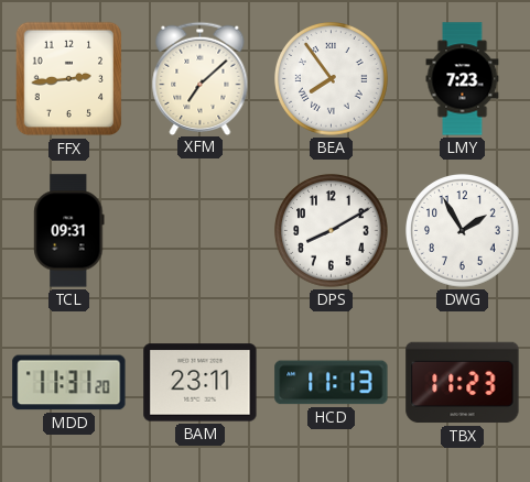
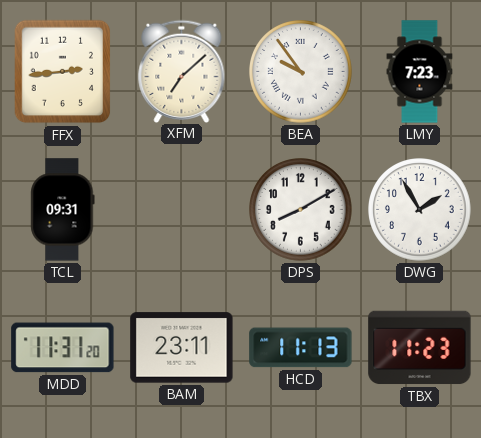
BEA: 7:54 -> 9:54
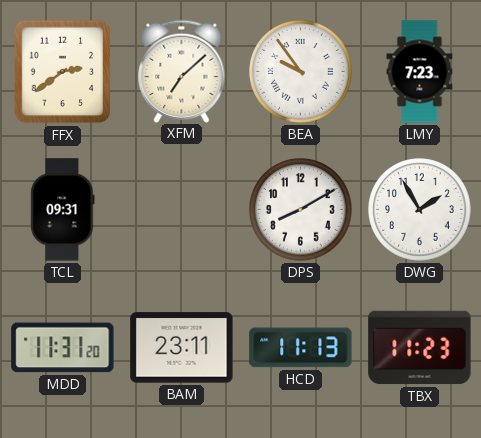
FFX: 2:44 -> 2:39
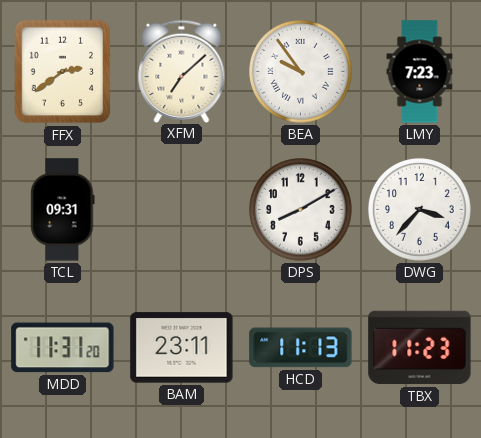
DWG: 1:55 -> 3:37
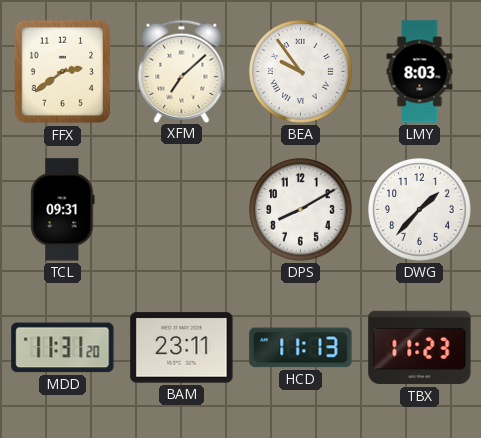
LMY: 7:23 -> 8:03
DWG: 3:37 -> 1:37
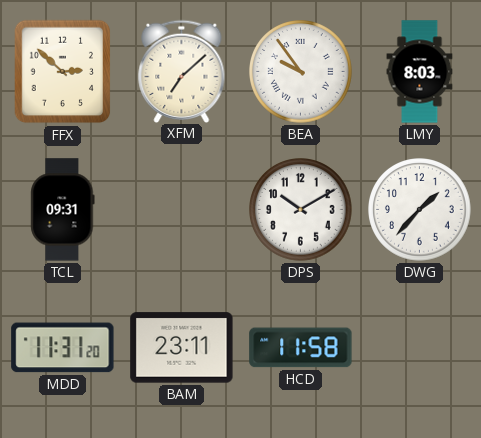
FFX: 2:39 -> 2:52
DPS: 8:10 -> 10:10
HCD: 11:13 -> 11:58
TBX: 11:23 -> none
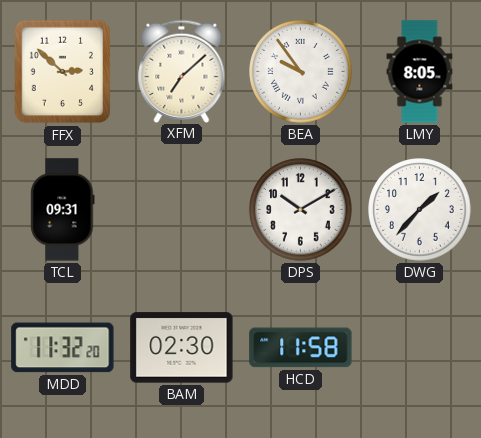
LMY: 8:03 -> 8:05
MDD: 11:31 -> 11:32
BAM: 23:11 -> 02:30
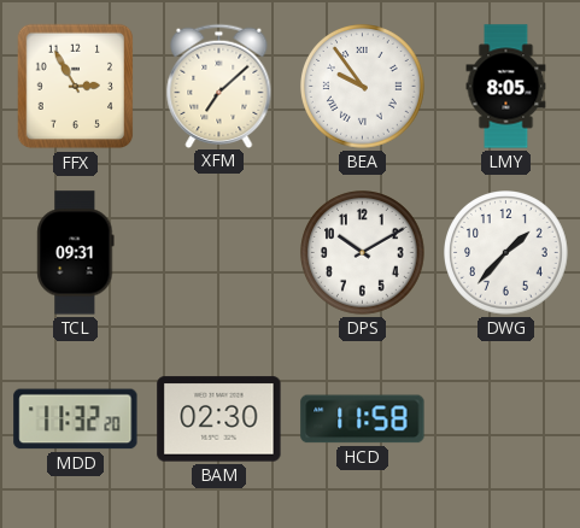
FFX: 2:52 -> 2:55
